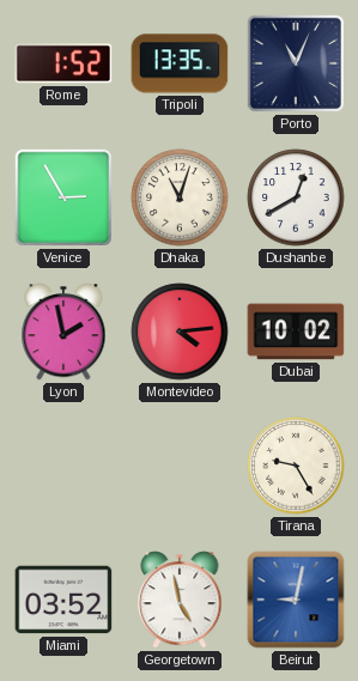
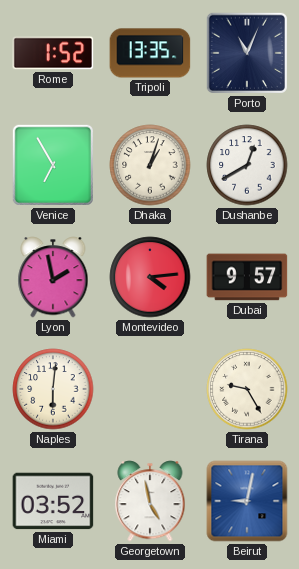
Venice: 2:55 -> 6:55
Dhaka: 11:03 -> 1:03
Dubai: 10:02 -> 9:57
Naples: none -> 6:01
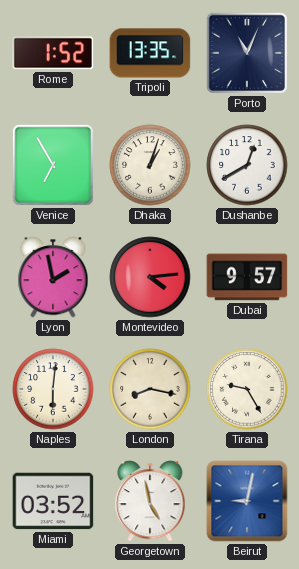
London: none -> 8:17
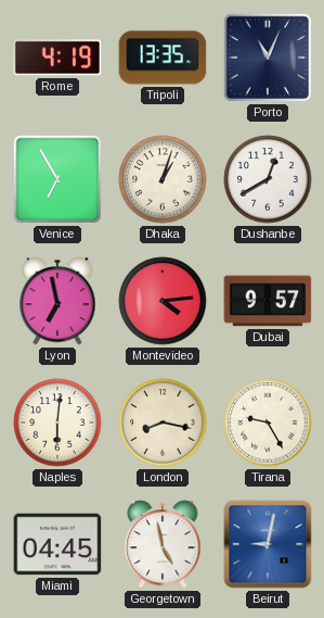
Rome: 1:52 -> 4:19
Lyon: 1:58 -> 6:58
Miami: 03:52 -> 04:45
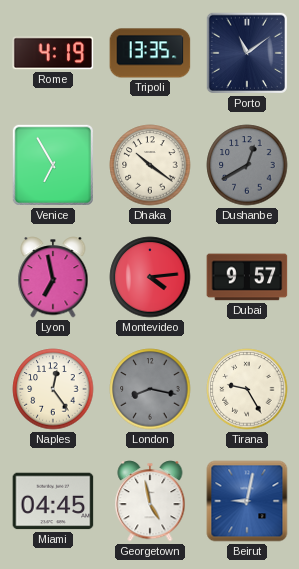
Porto: 11:04 -> 11:09
Dhaka: 1:03 -> 10:21
Dushanbe dial: white -> grey
Naples: 6:01 -> 12:24
London dial: cream -> grey
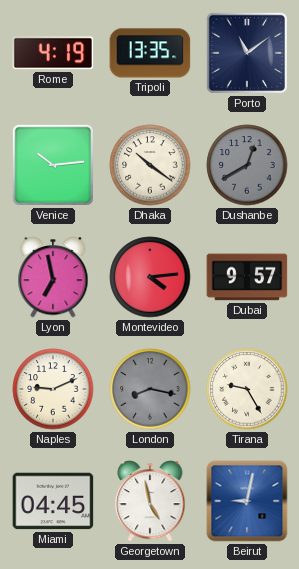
Venice: 6:55 -> 10:14
Naples: 12:24 -> 9:11
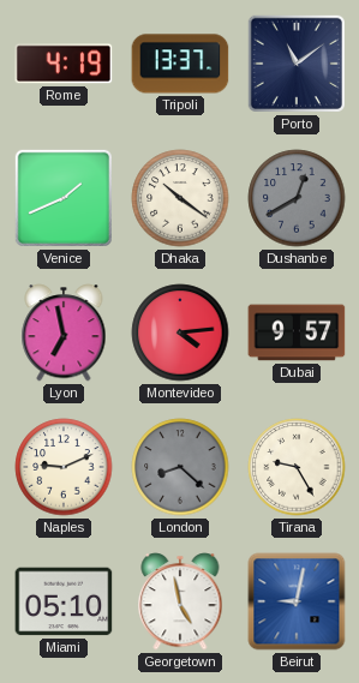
Tripoli: 13:35 -> 13:37
Venice: 10:14 -> 1:41
London: 8:17 -> 8:22
Miami: 04:45 -> 05:10
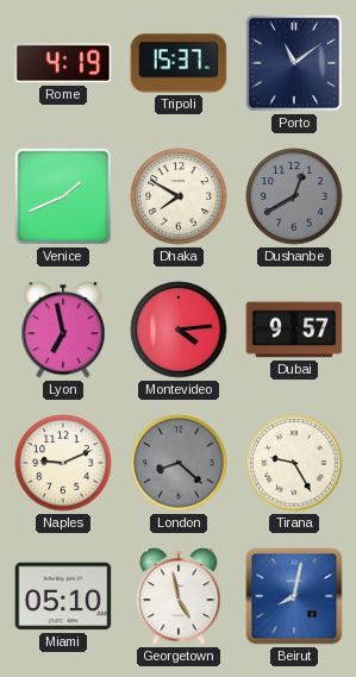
Tripoli: 13:37 -> 15:37
Dhaka: 10:21 -> 7:50
Beirut: 9:02 -> 8:02
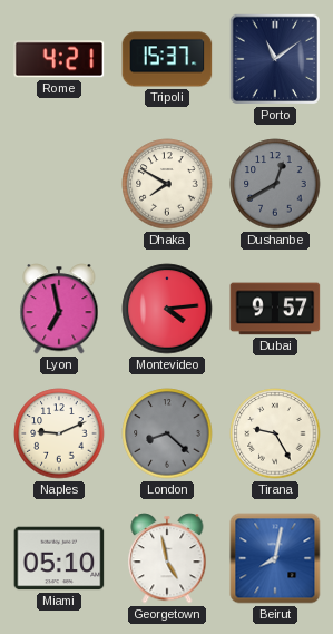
Rome: 4:19 -> 4:21
Venice: 1:41 -> none
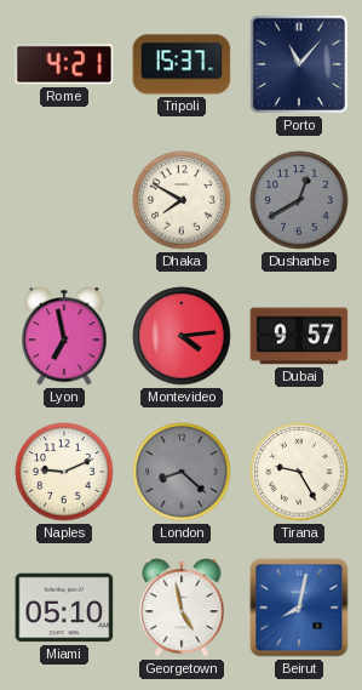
Porto: 11:09 -> 11:07
